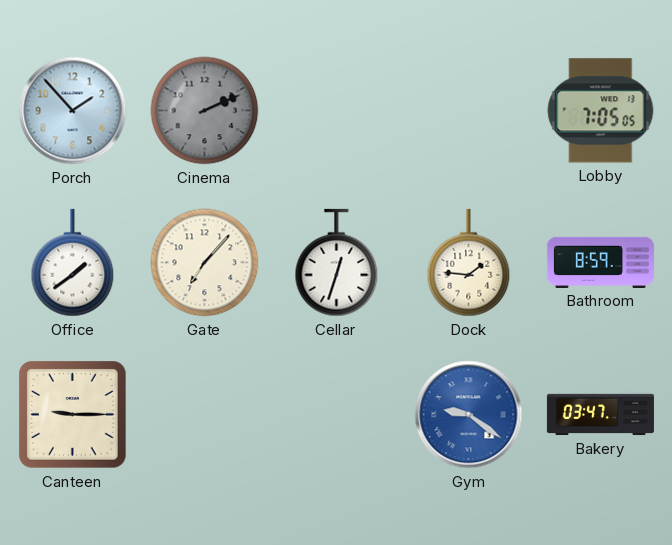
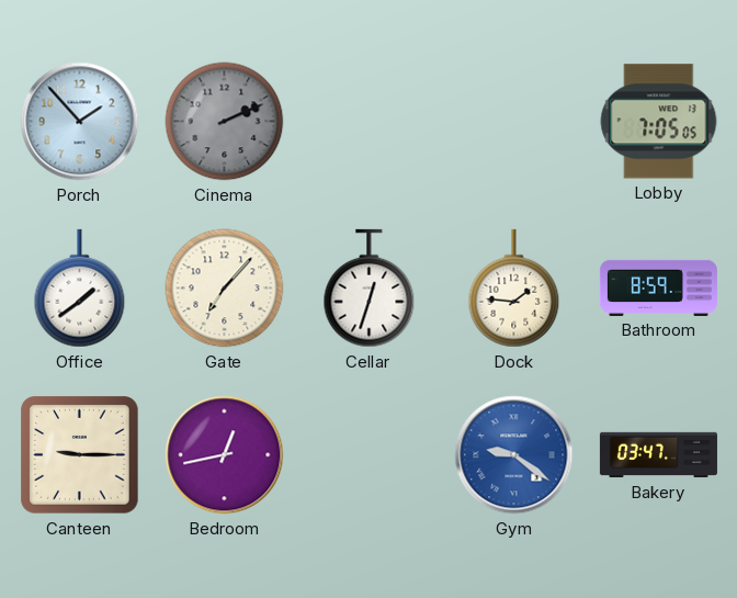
Bedroom: none -> 12:43
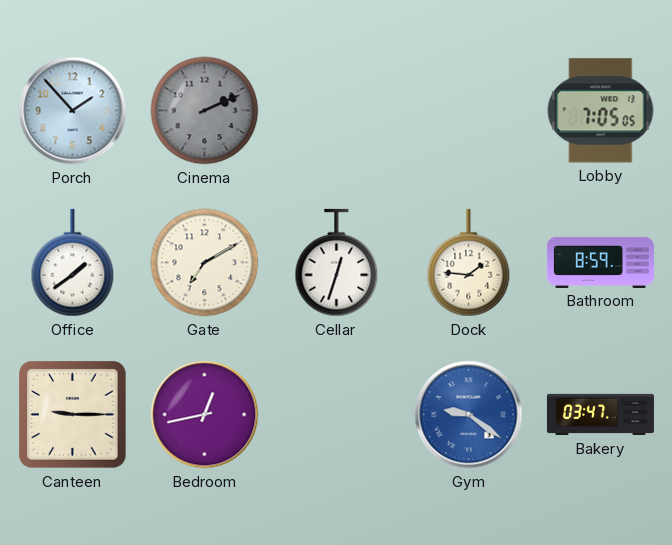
Gate: 7:07 -> 7:10
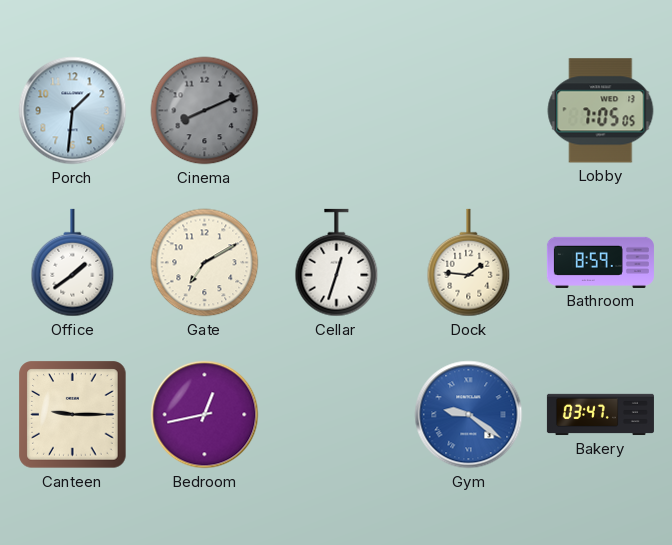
Porch: 1:53 -> 1:31
Cinema: 2:11 -> 8:11
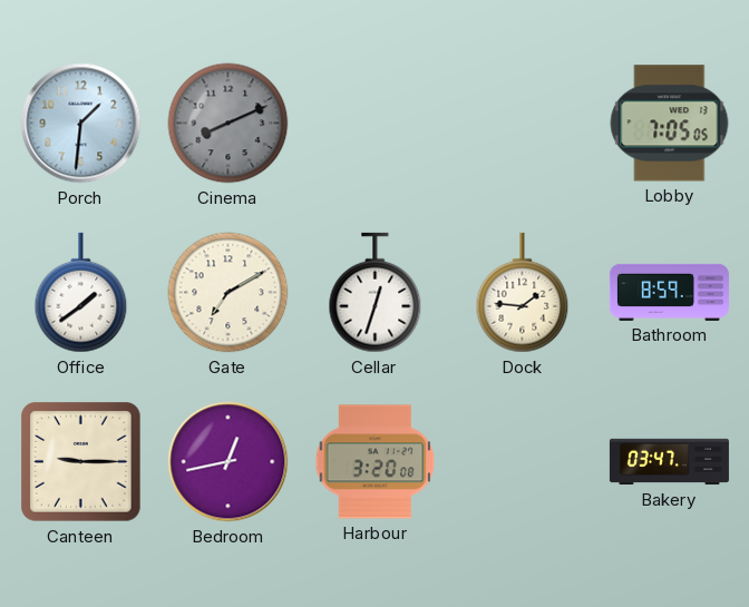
Harbour: none -> 3:20
Gym: 9:21 -> none
